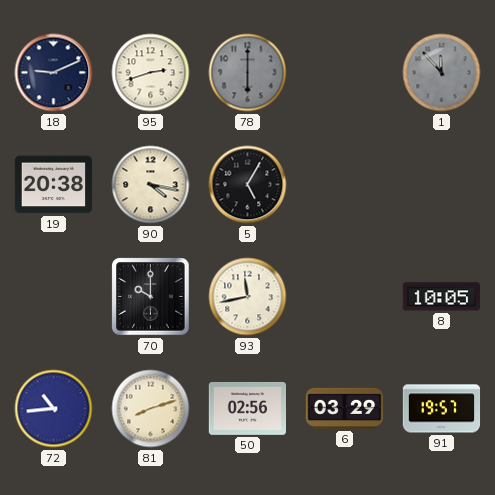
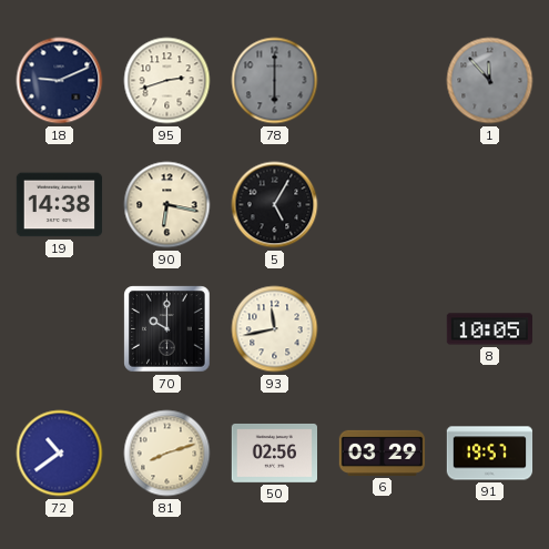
19: 20:38 -> 14:38
90: 4:17 -> 6:17
72: 10:44 -> 10:39
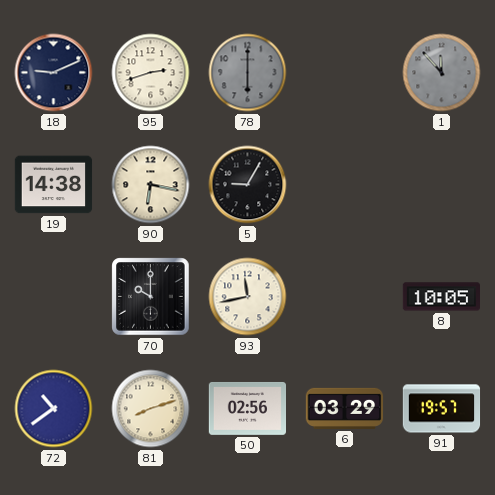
5: 5:05 -> 9:05
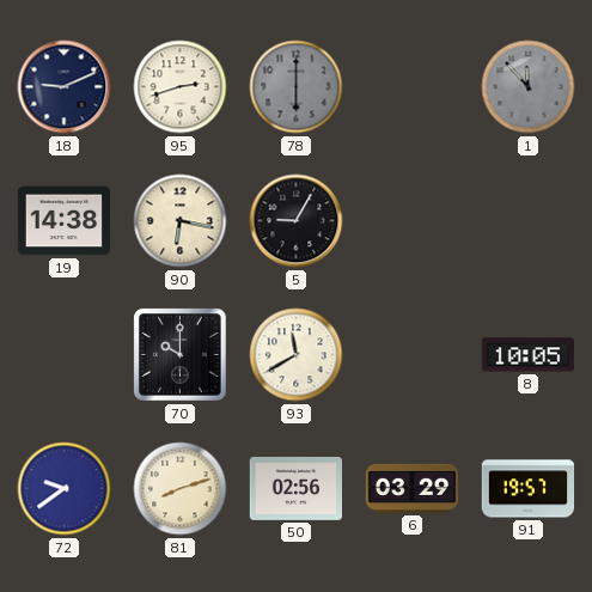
93: 11:43 -> 11:40
72: 10:39 -> 9:39
